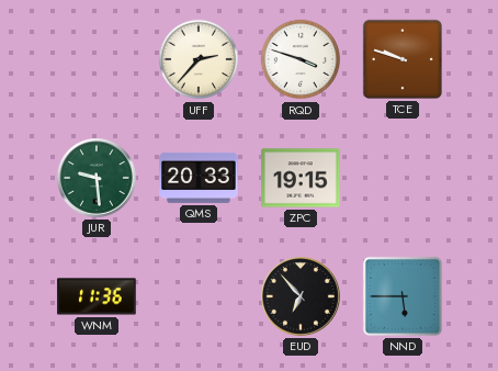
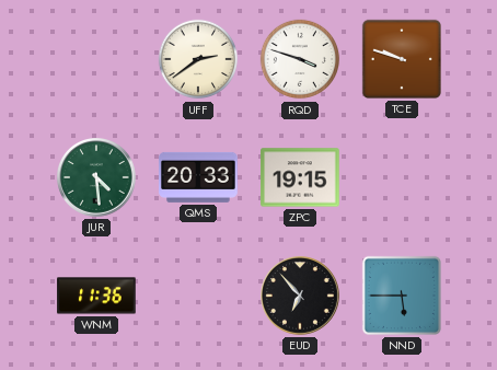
UFF: 2:37 -> 2:39
JUR: 9:29 -> 4:29
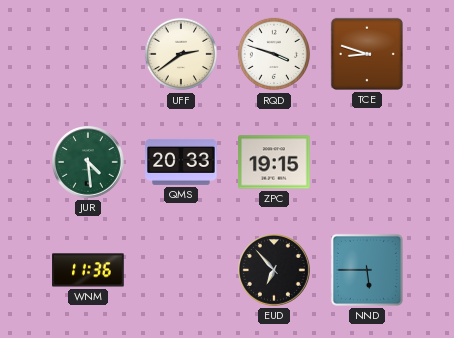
TCE: 9:48 -> 8:48
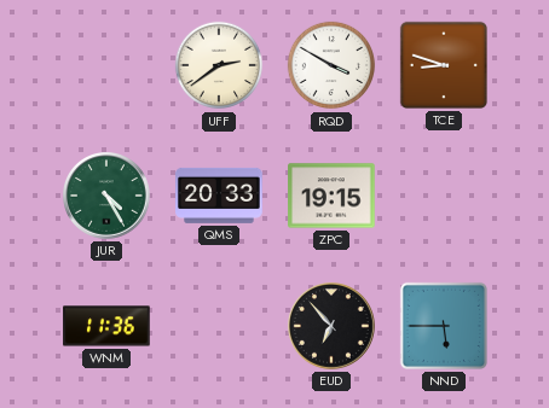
RQD: 3:48 -> 3:50
JUR: 4:29 -> 4:25
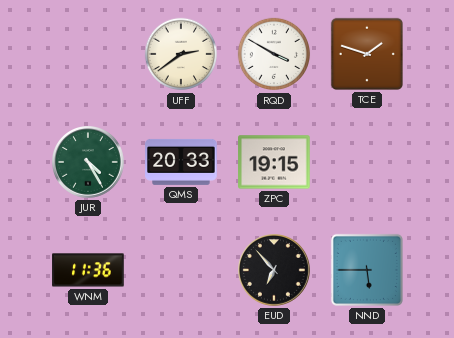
TCE: 8:48 -> 1:48
